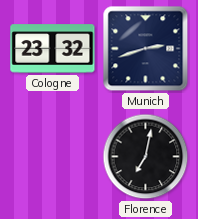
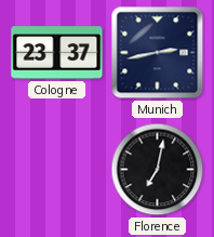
Cologne: 23:32 -> 23:37
Munich: 2:42 -> 2:43
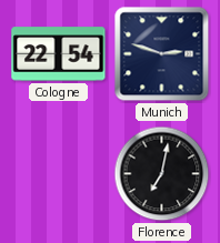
Cologne: 23:37 -> 22:54
Munich: 2:43 -> 2:48
